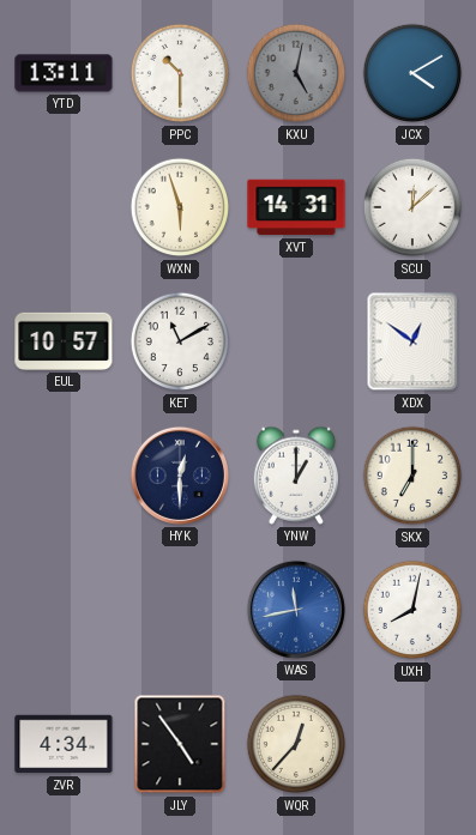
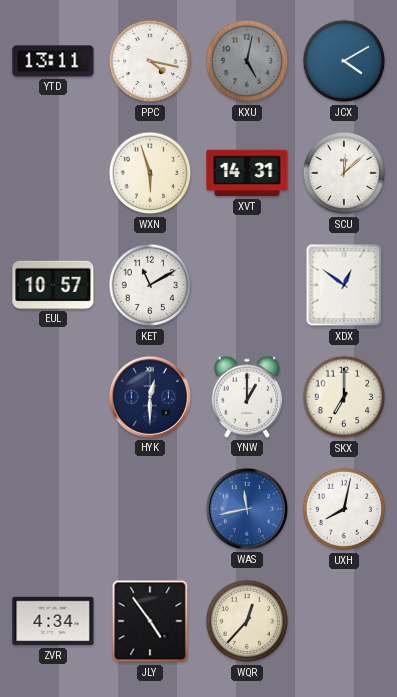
PPC: 10:30 -> 4:17
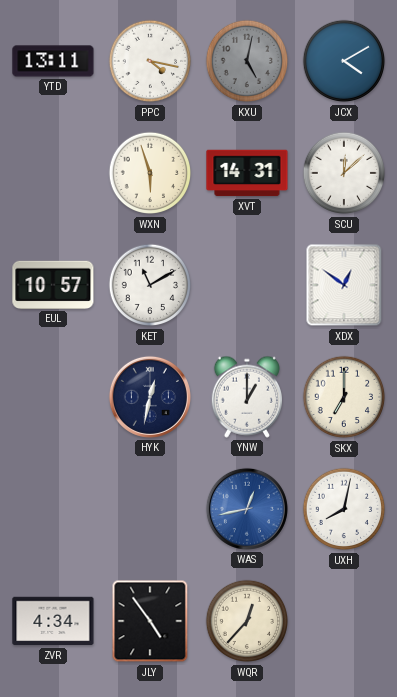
HYK: 12:30 -> 12:32
WAS: 11:43 -> 12:43
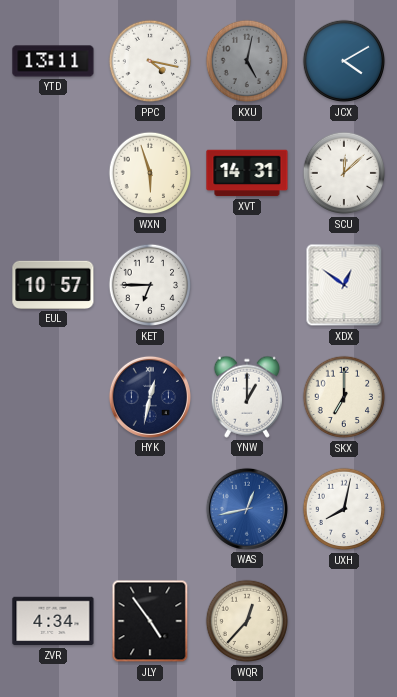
KET: 11:10 -> 6:45
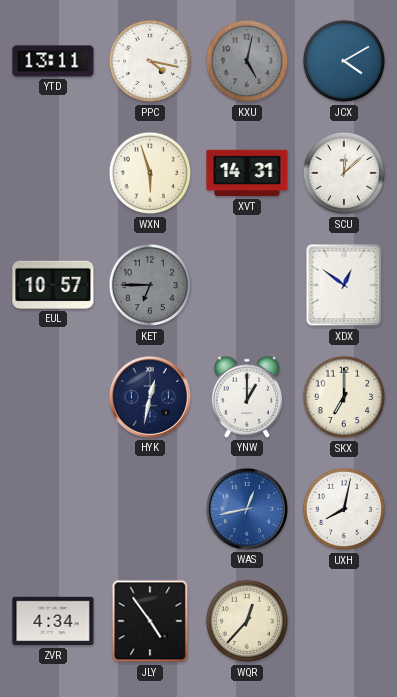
KET dial: white -> grey
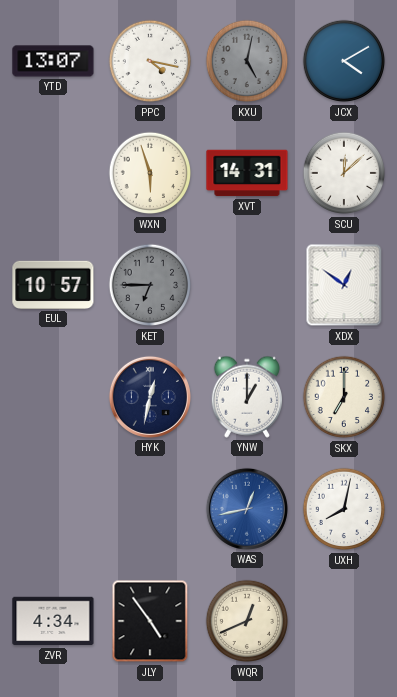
YTD: 13:11 -> 13:07
WQR: 12:37 -> 12:41
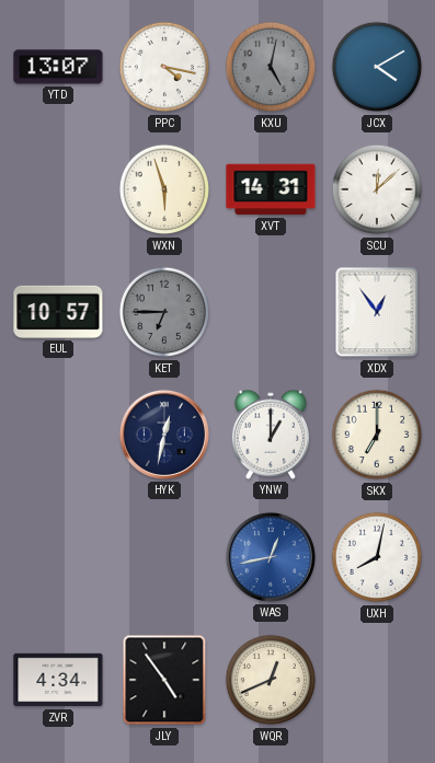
XDX: 12:51 -> 12:54
